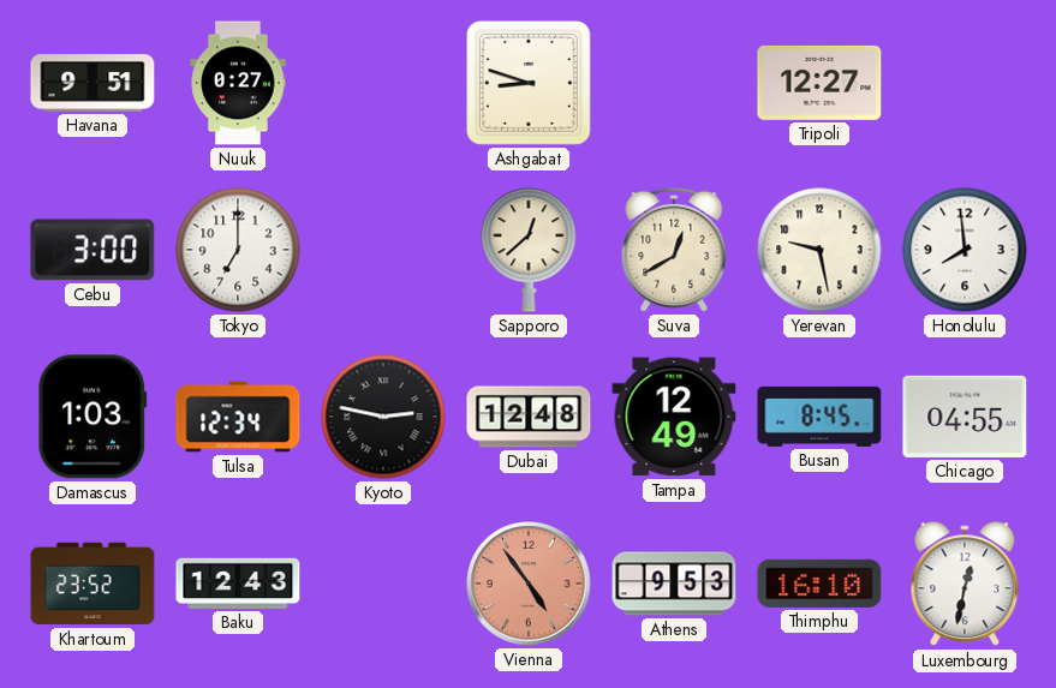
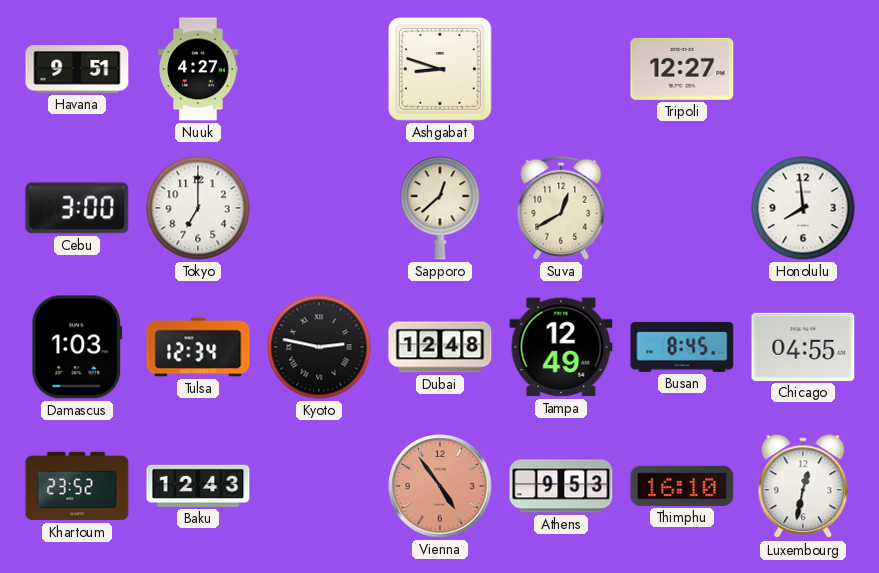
Nuuk: 0:27 -> 4:27
Yerevan: 9:28 -> none
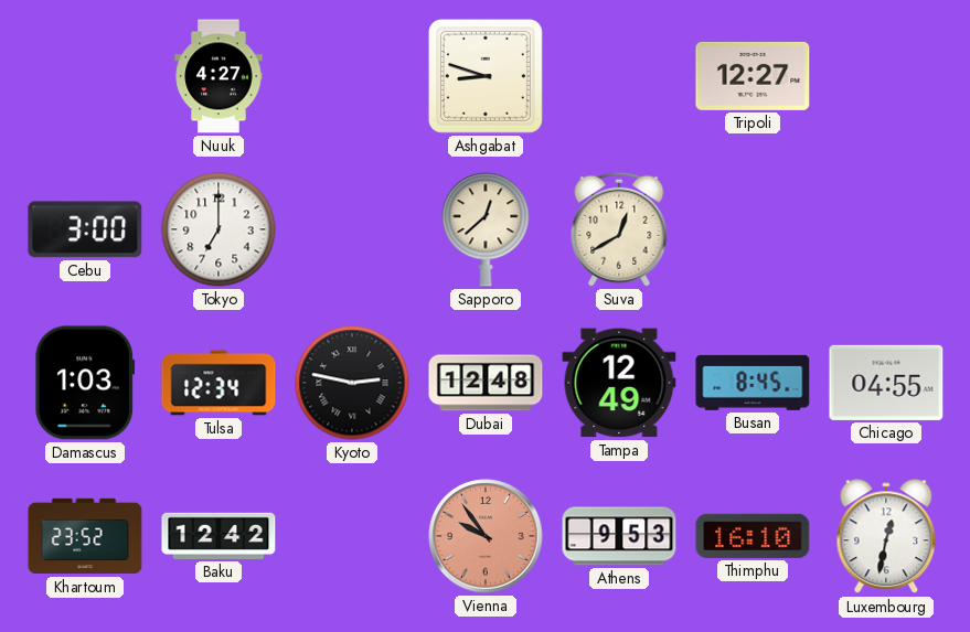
Havana: 9:51 -> none
Honolulu: 7:59 -> none
Baku: 12:43 -> 12:42
Vienna: 4:54 -> 9:54
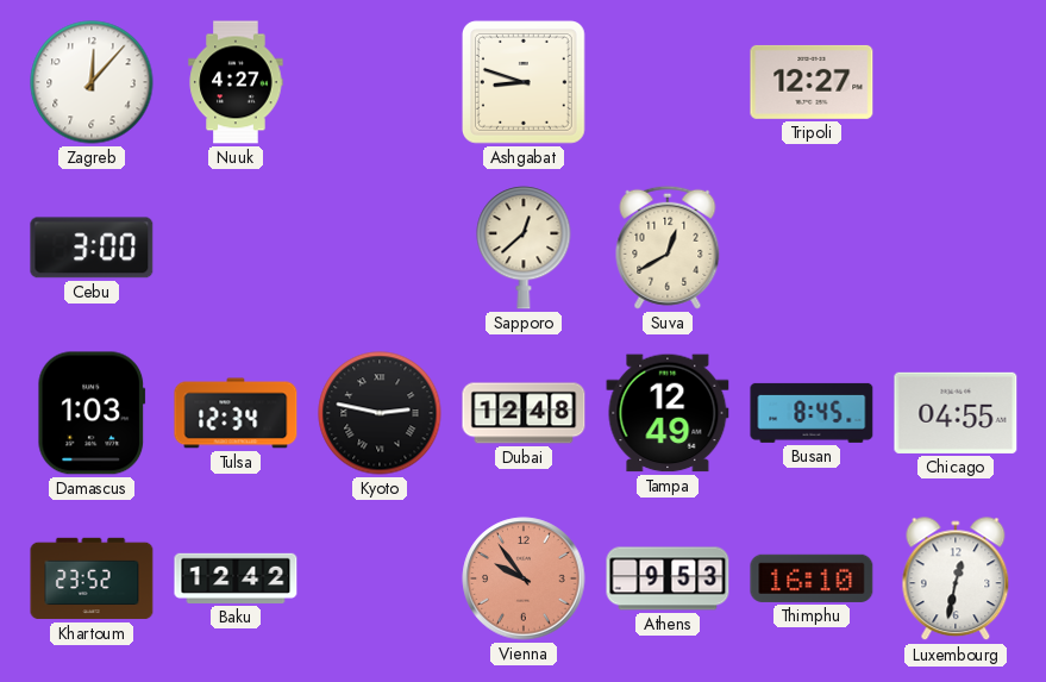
Zagreb: none -> 12:07
Tokyo: 7:00 -> none
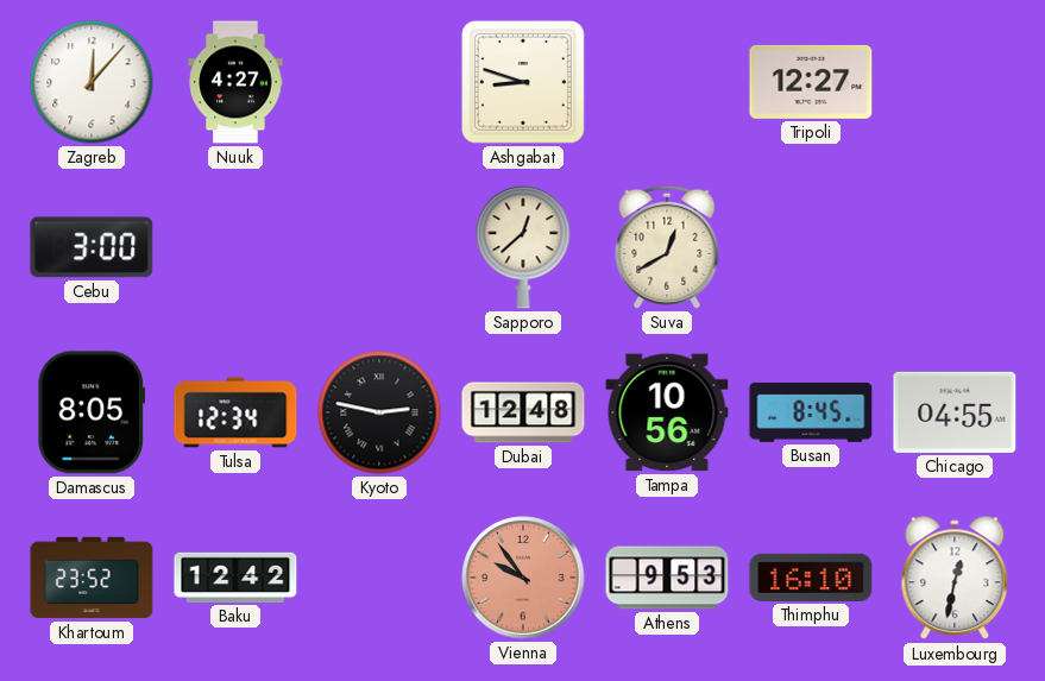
Damascus: 1:03 -> 8:05
Tampa: 12:49 -> 10:56
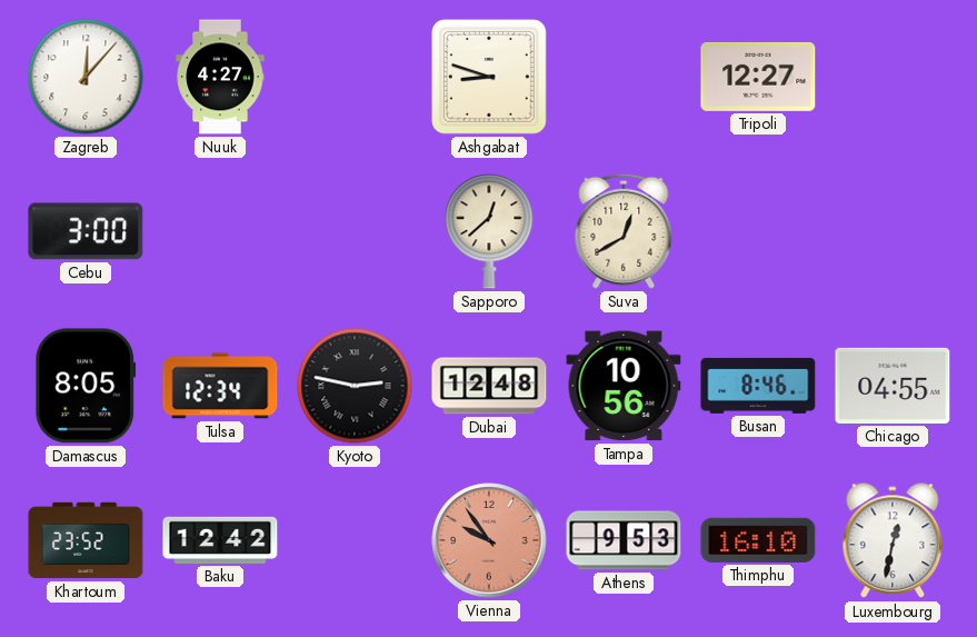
Busan: 8:45 -> 8:46
